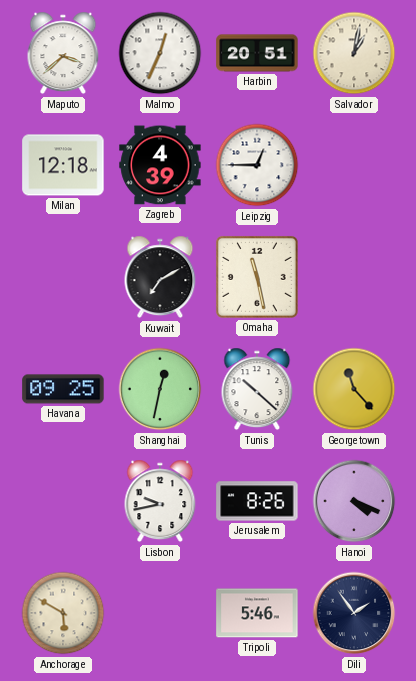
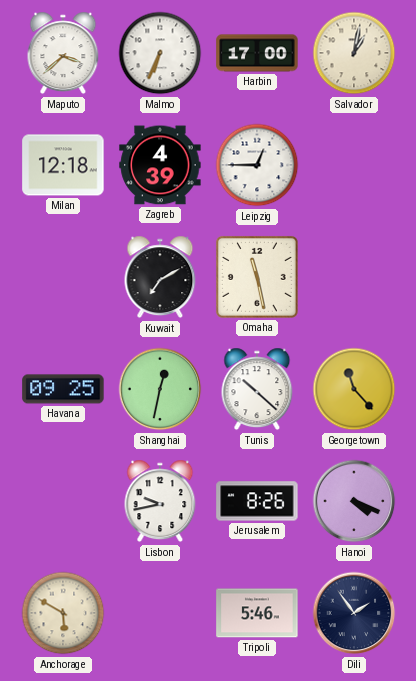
Malmo: 12:34 -> 6:34
Harbin: 20:51 -> 17:00
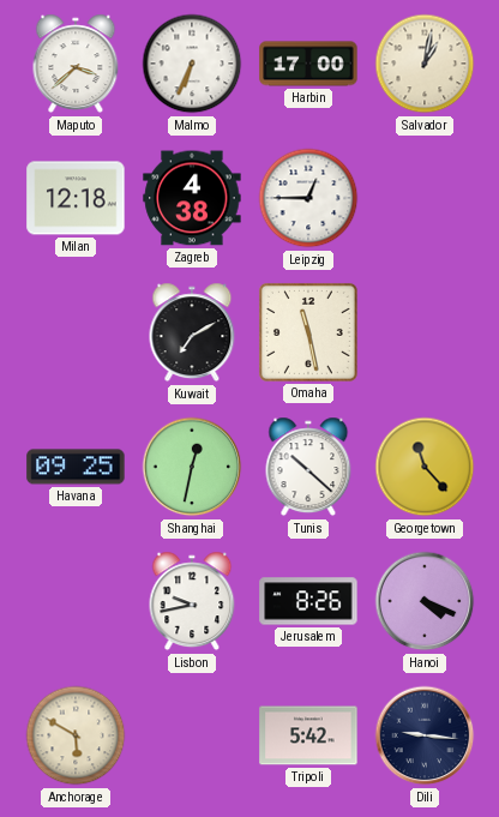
Zagreb: 4:39 -> 4:38
Tripoli: 5:46 -> 5:42
Dili: 1:54 -> 9:16
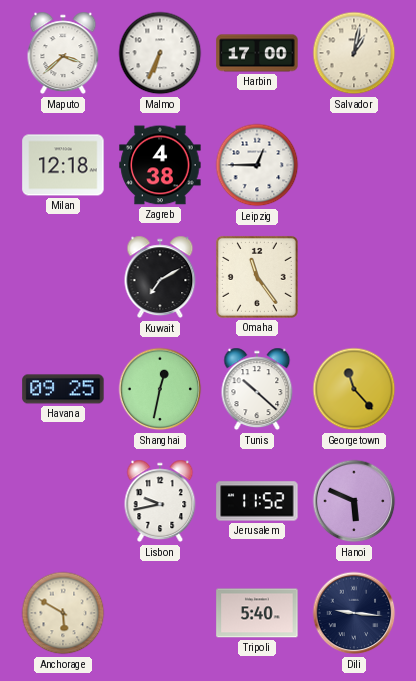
Omaha: 11:28 -> 11:24
Jerusalem: 8:26 -> 11:52
Hanoi: 4:19 -> 5:49
Tripoli: 5:42 -> 5:40
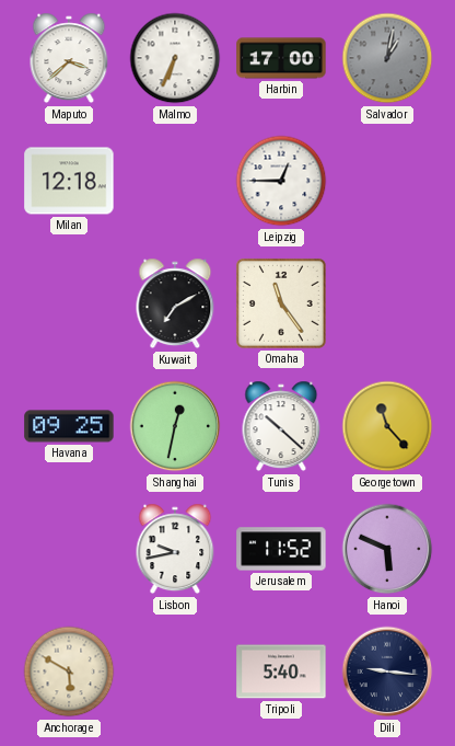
Salvador dial: cream -> grey
Zagreb: 4:38 -> none
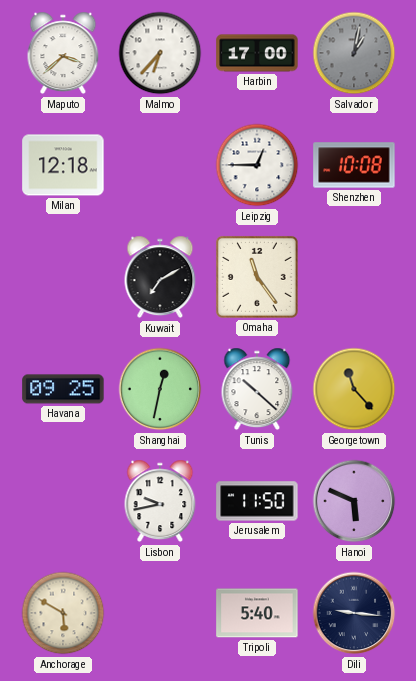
Malmo: 6:34 -> 6:37
Shenzhen: none -> 10:08
Jerusalem: 11:52 -> 11:50
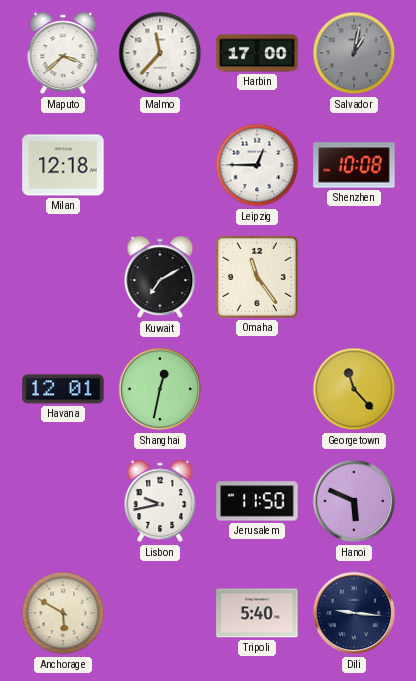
Malmo: 6:37 -> 11:37
Havana: 09:25 -> 12:01
Tunis: 10:22 -> none
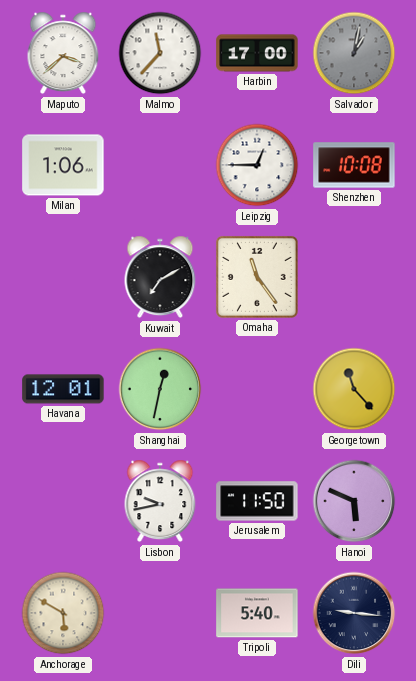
Milan: 12:18 -> 1:06
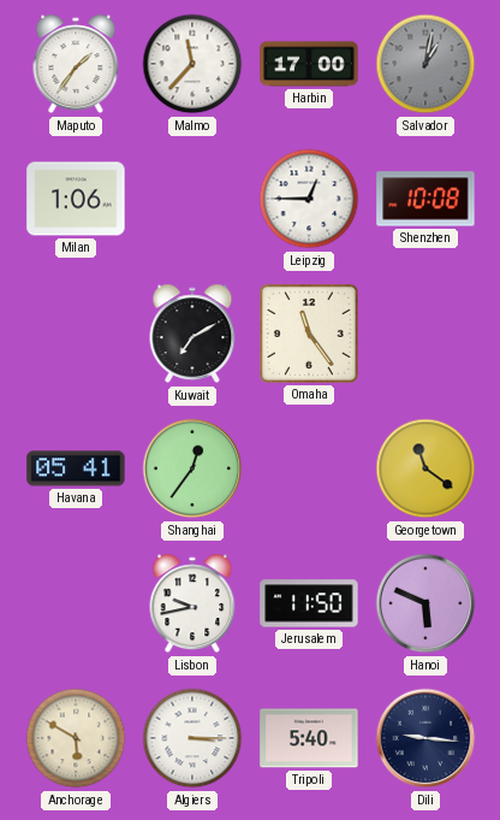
Maputo: 3:38 -> 1:36
Havana: 12:01 -> 05:41
Shanghai: 12:32 -> 12:36
Georgetown: 11:23 -> 11:21
Algiers: none -> 3:15
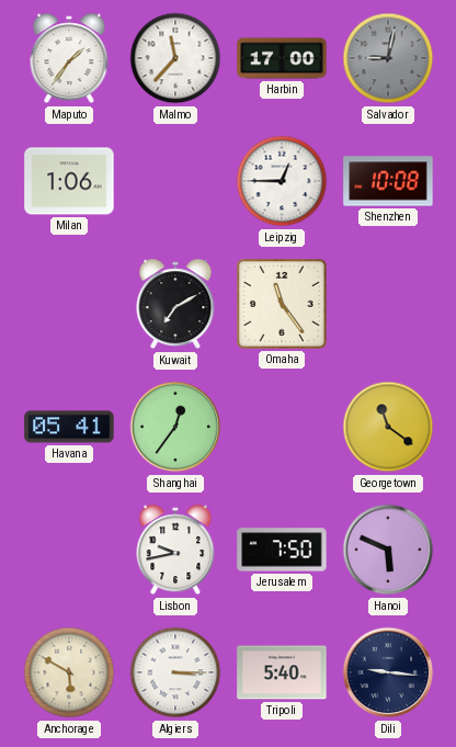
Salvador: 1:02 -> 9:02
Jerusalem: 11:50 -> 7:50
